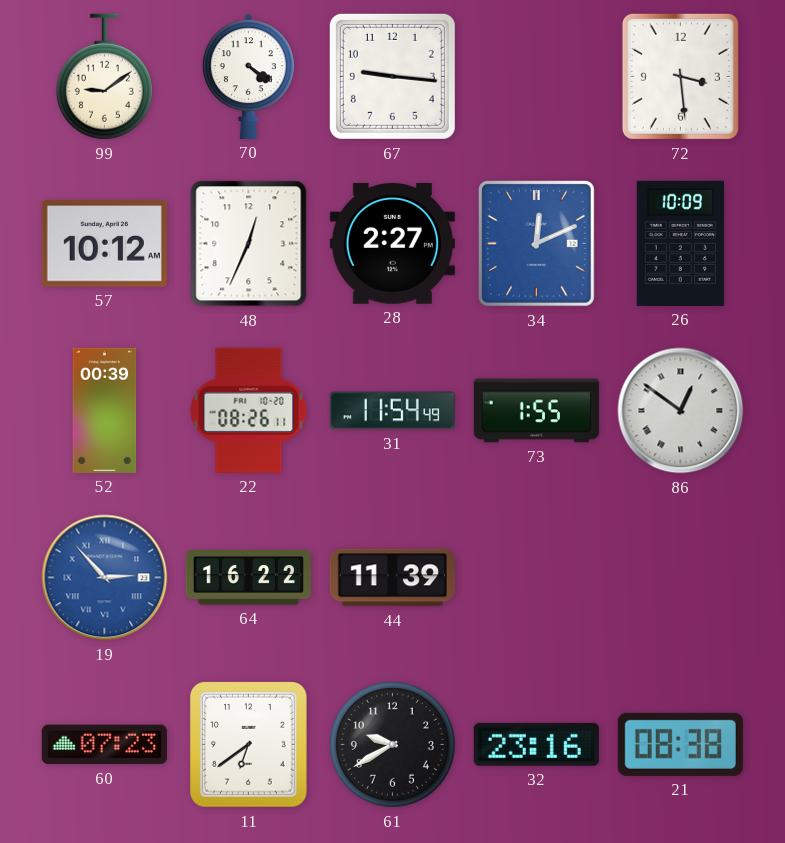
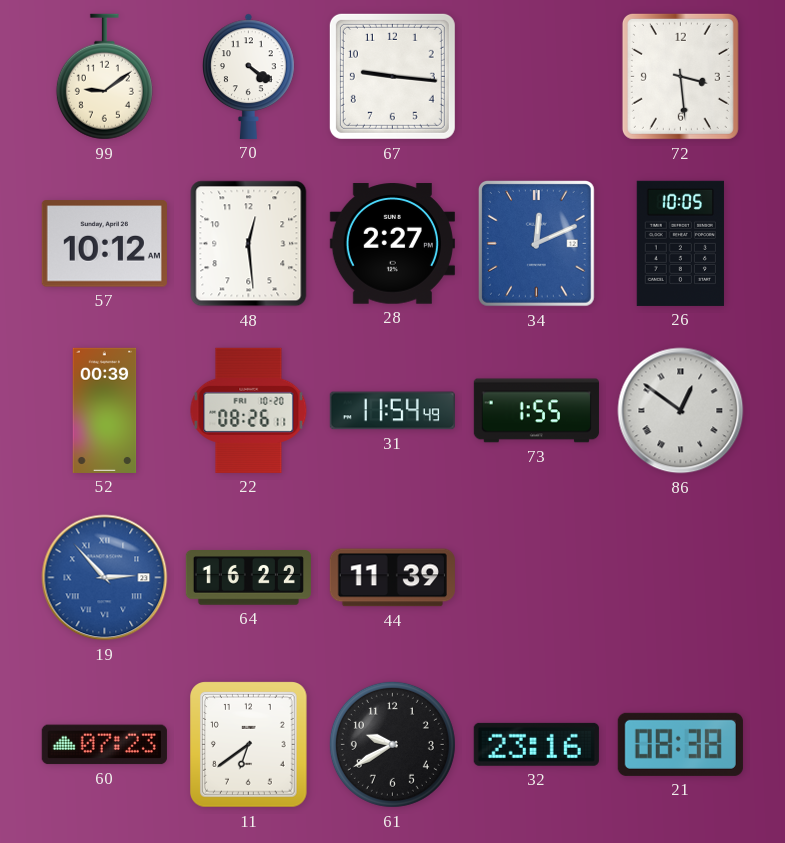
48: 12:34 -> 12:29
26: 10:09 -> 10:05
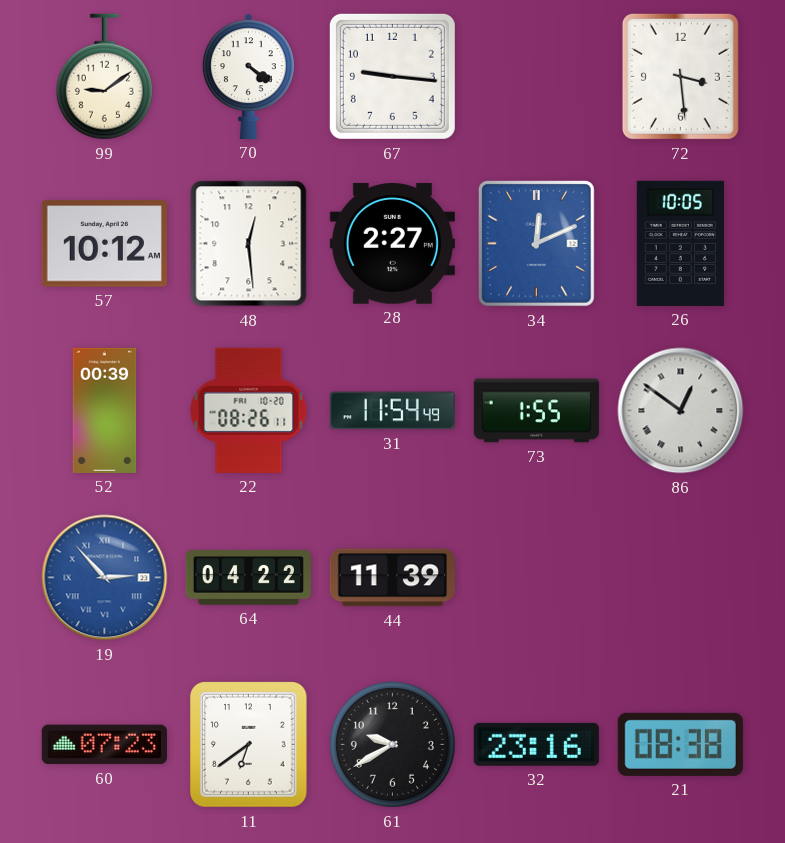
64: 16:22 -> 04:22
